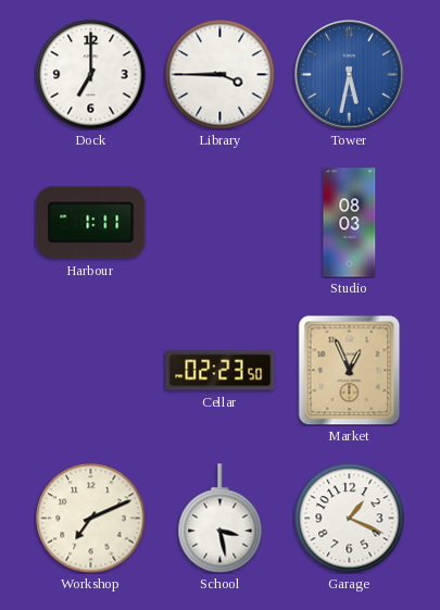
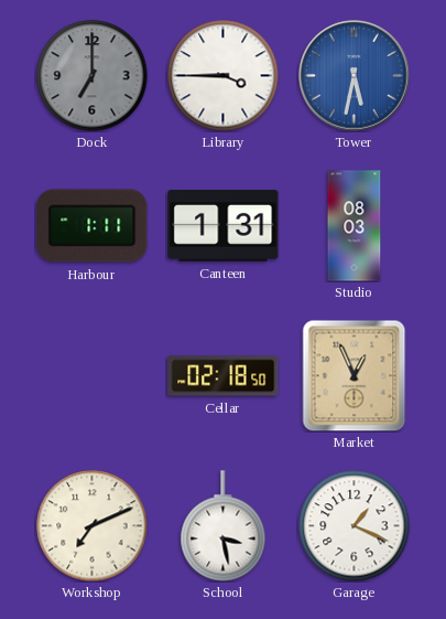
Dock dial: white -> grey
Canteen: none -> 1:31
Cellar: 02:23 -> 02:18
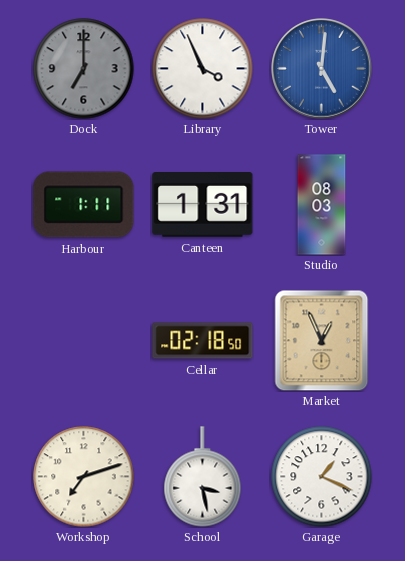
Library: 3:45 -> 3:56
Tower: 5:32 -> 5:01
Workshop: 7:11 -> 7:12
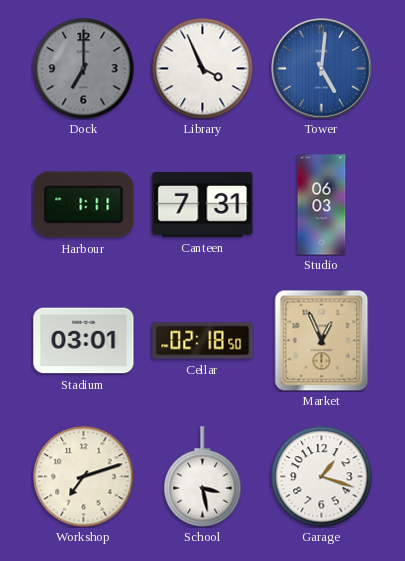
Canteen: 1:31 -> 7:31
Studio: 08:03 -> 06:03
Stadium: none -> 03:01
Garage: 1:19 -> 1:18
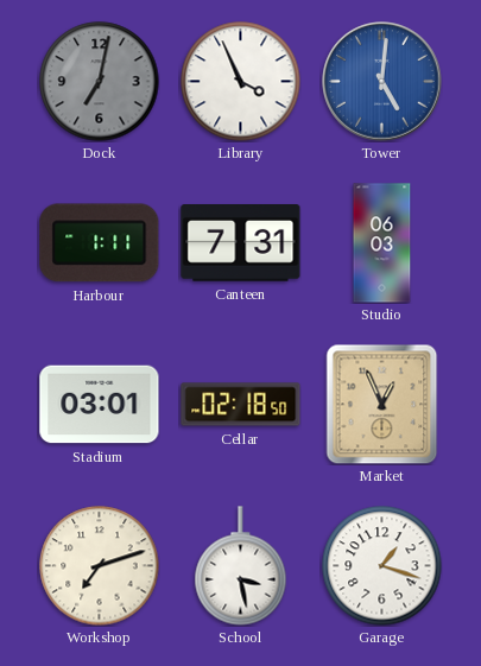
Dock: 7:00 -> 7:02
